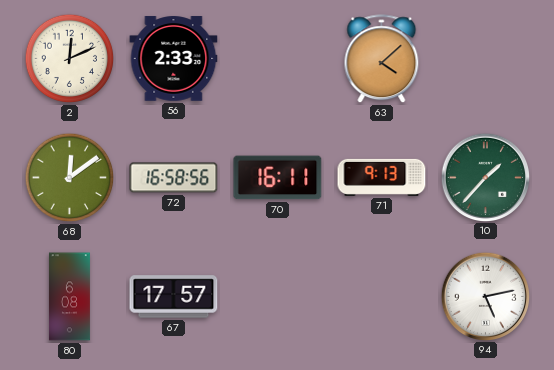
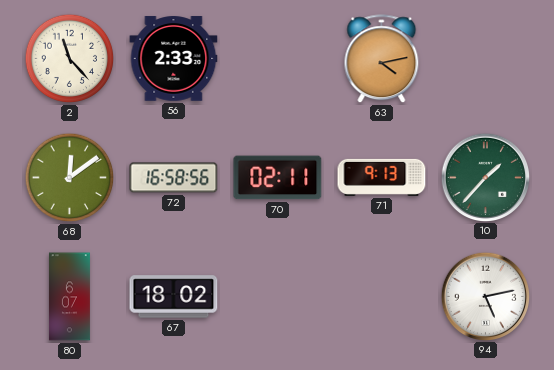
2: 12:11 -> 11:23
63: 4:08 -> 4:13
70: 16:11 -> 02:11
80: 6:08 -> 6:07
67: 17:57 -> 18:02
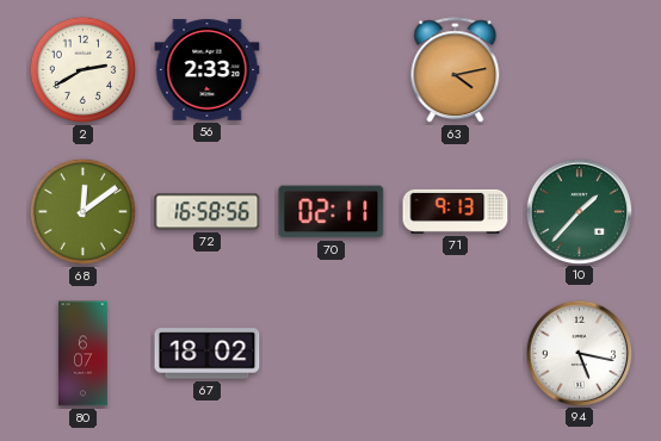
2: 11:23 -> 2:40
94: 5:13 -> 5:17
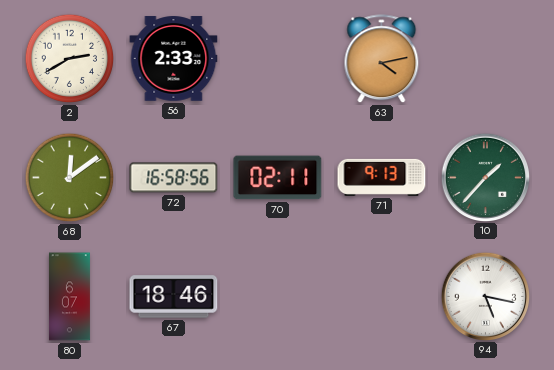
67: 18:02 -> 18:46
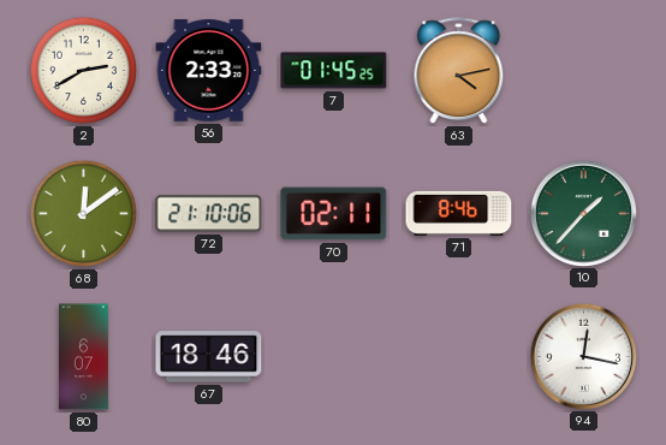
7: none -> 01:45
72: 16:58 -> 21:10
71: 9:13 -> 8:46
94: 5:17 -> 12:17
